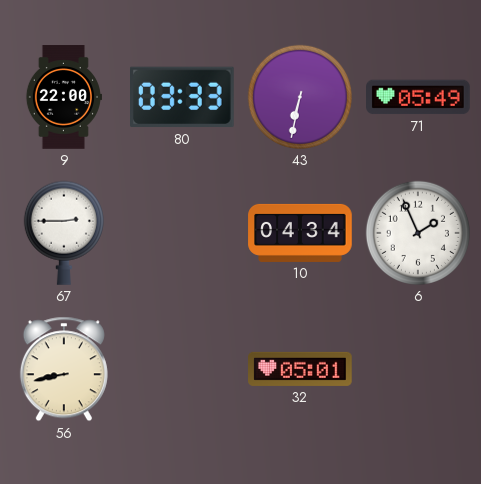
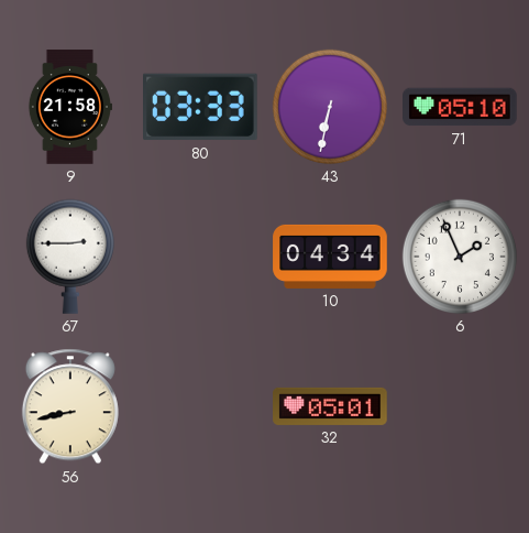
9: 22:00 -> 21:58
71: 05:49 -> 05:10
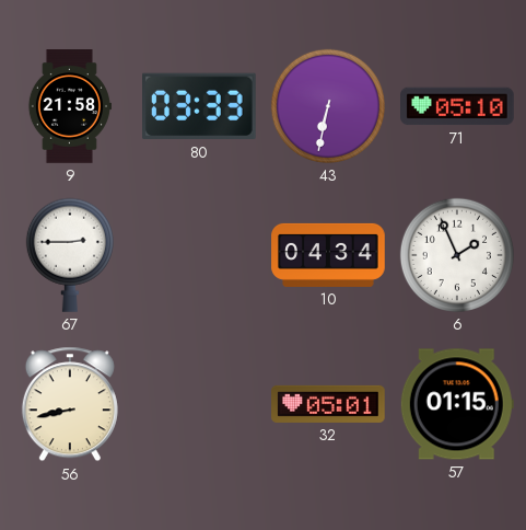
57: none -> 01:15
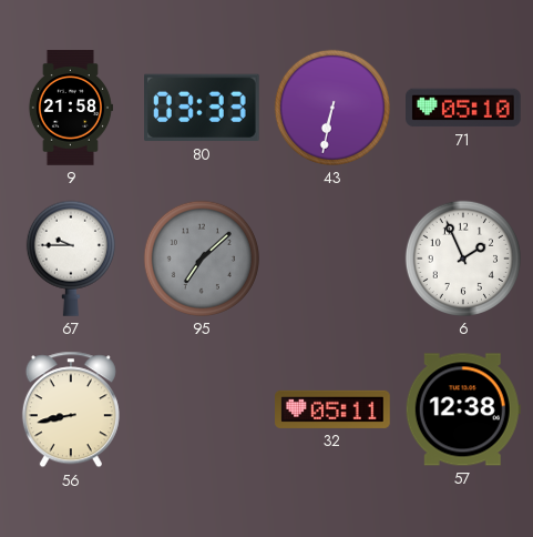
67: 2:45 -> 9:45
95: none -> 7:08
10: 04:34 -> none
32: 05:01 -> 05:11
57: 01:15 -> 12:38
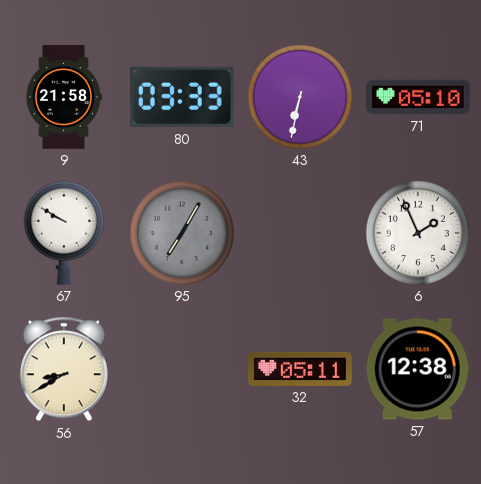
67: 9:45 -> 9:50
95: 7:08 -> 7:05
56: 8:43 -> 8:40
